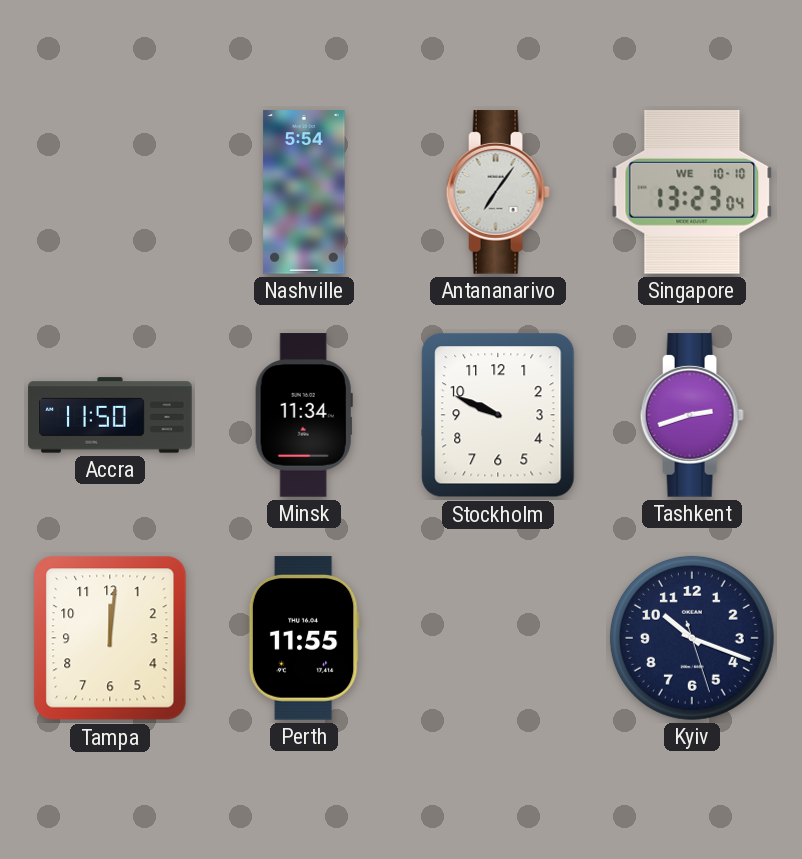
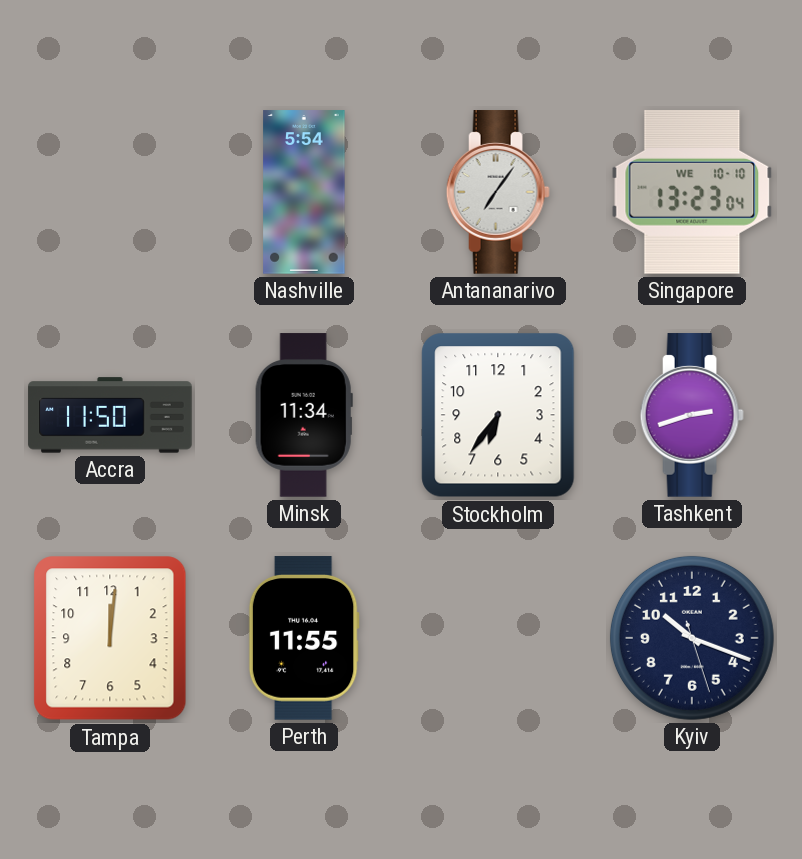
Stockholm: 9:49 -> 6:36
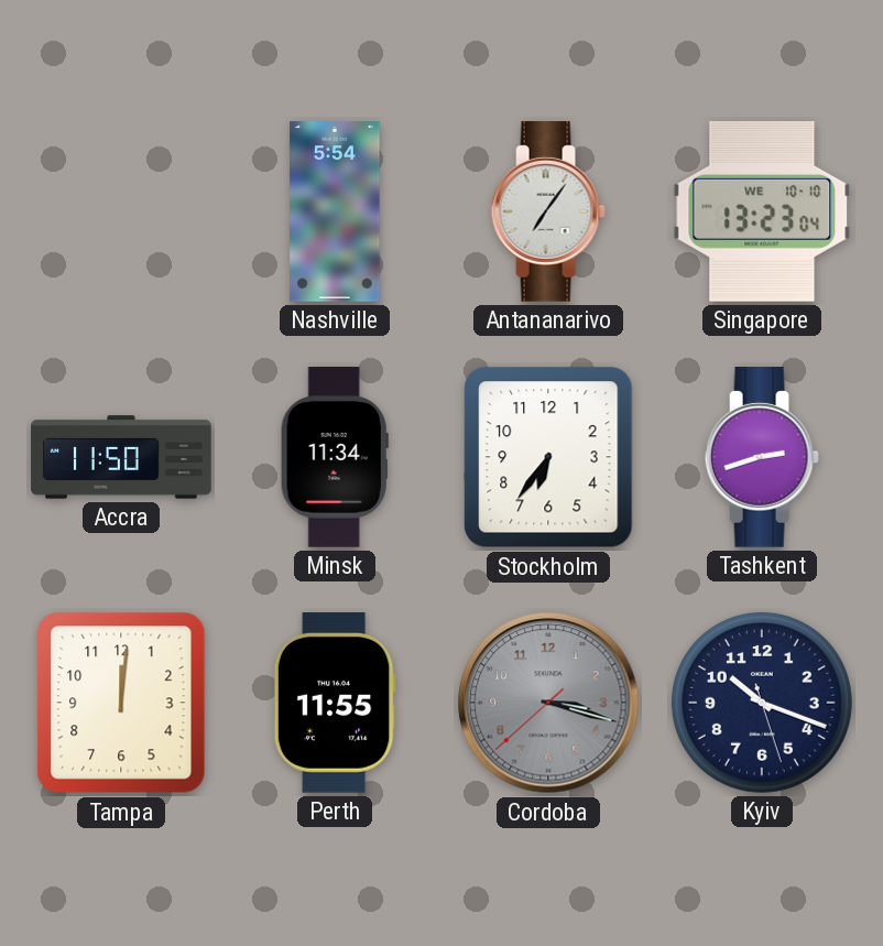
Cordoba: none -> 3:17
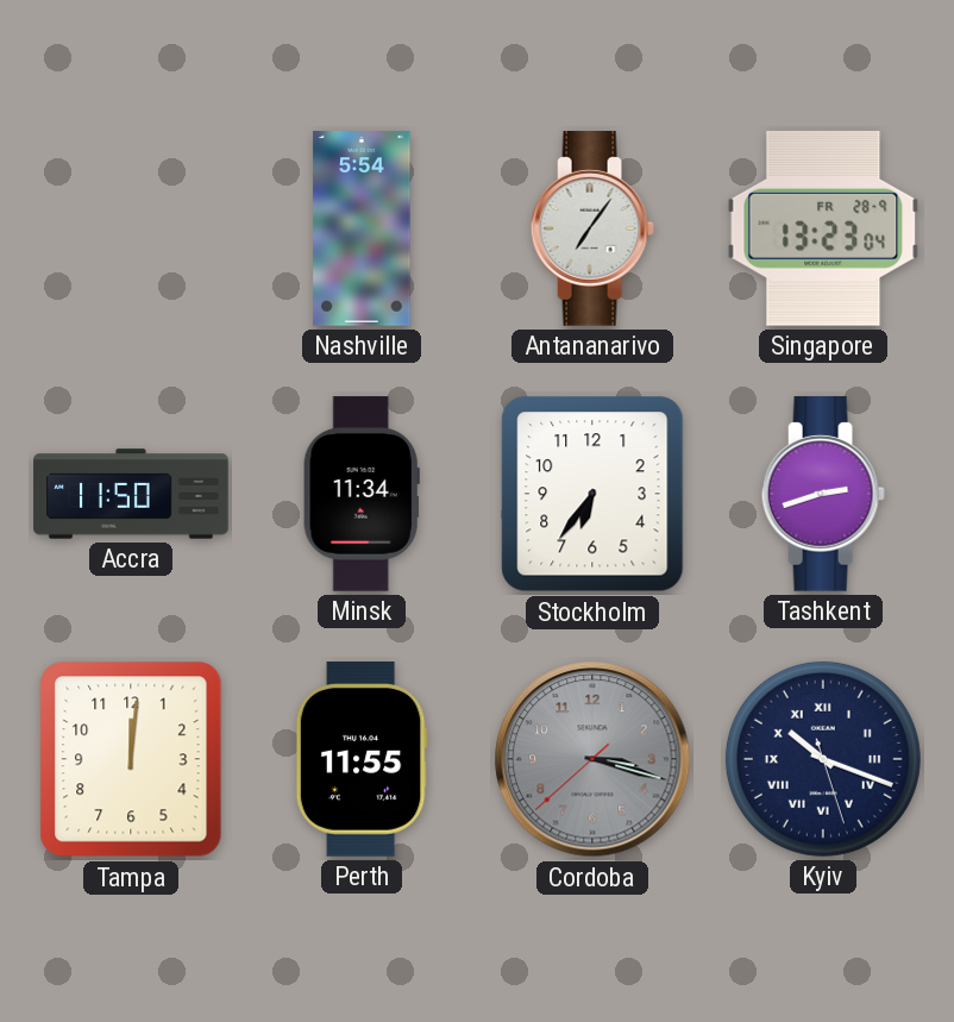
Singapore date: WE 10-10 -> FR 28-9
Kyiv numerals: Arabic -> Roman
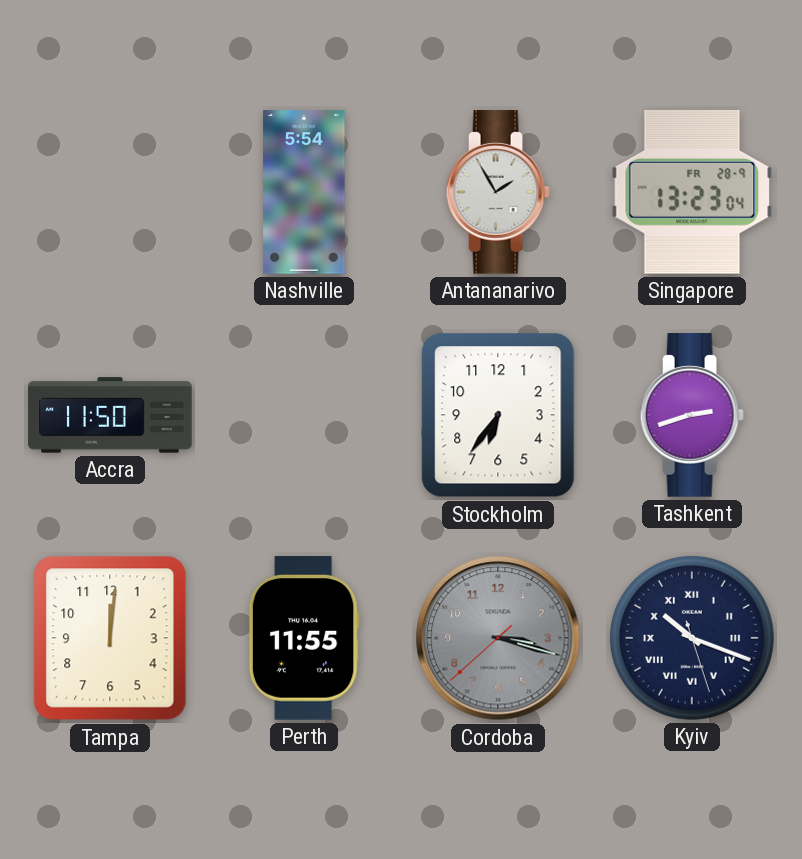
Antananarivo: 7:06 -> 1:55
Minsk: 11:34 -> none
